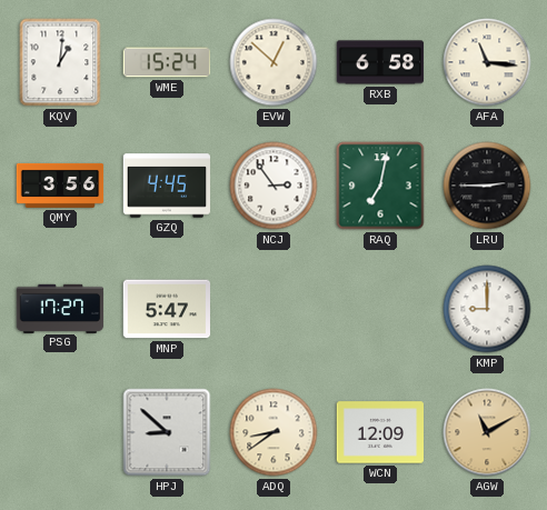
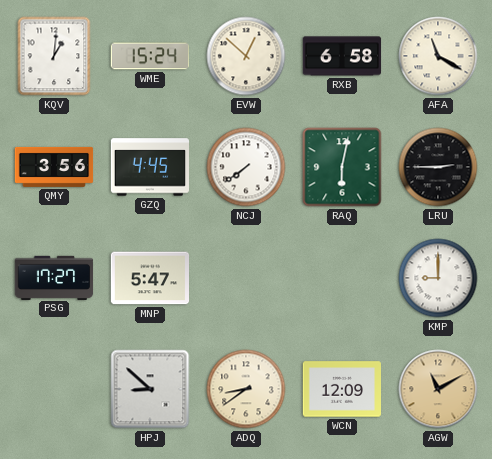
AFA: 11:16 -> 11:20
NCJ: 2:54 -> 7:39
RAQ: 7:02 -> 6:02
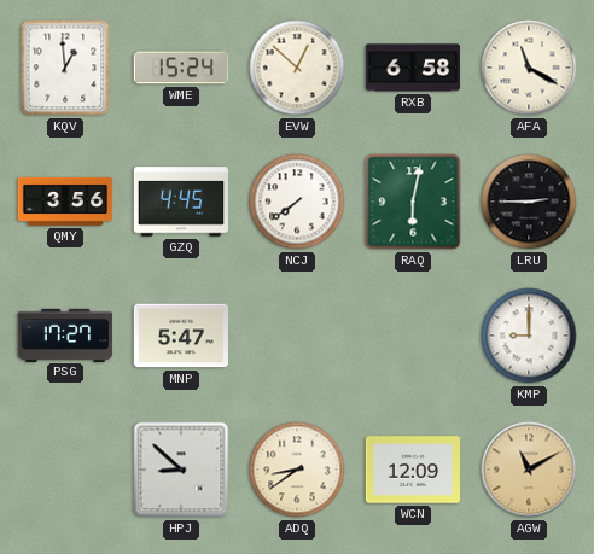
KQV: 1:01 -> 12:59
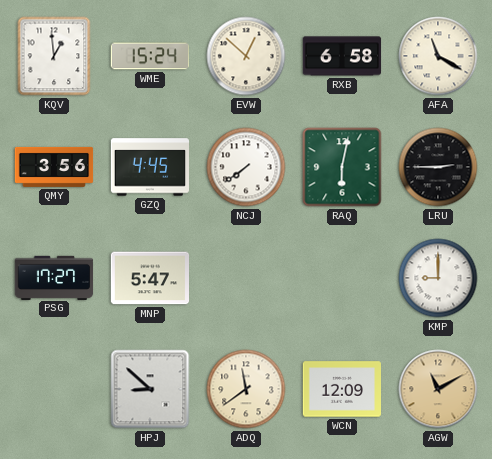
ADQ: 8:39 -> 11:39
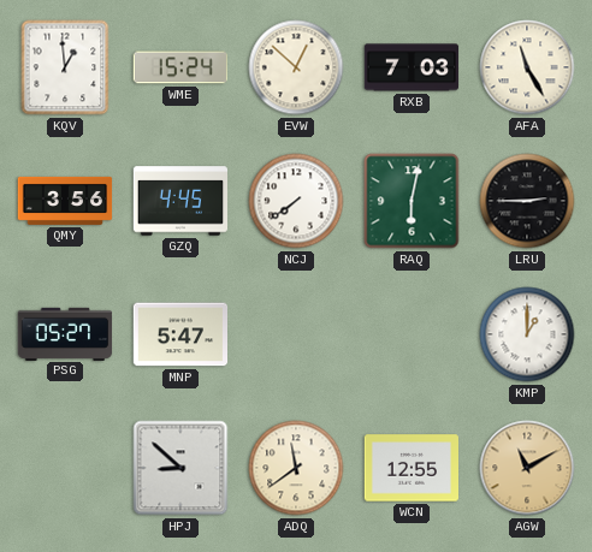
RXB: 6:58 -> 7:03
AFA: 11:20 -> 11:25
PSG: 17:27 -> 05:27
KMP: 9:00 -> 1:00
WCN: 12:09 -> 12:55
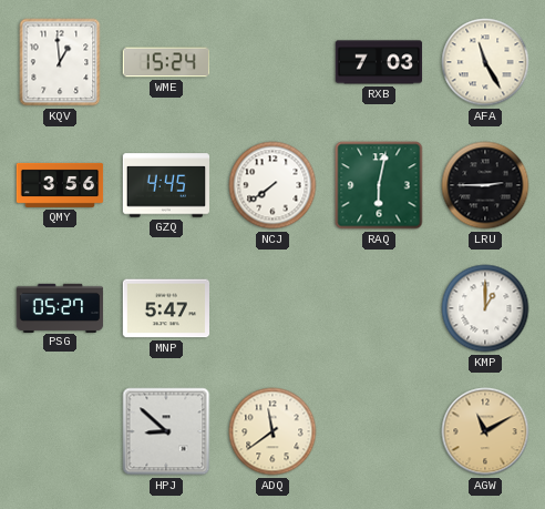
EVW: 12:52 -> none
WCN: 12:55 -> none
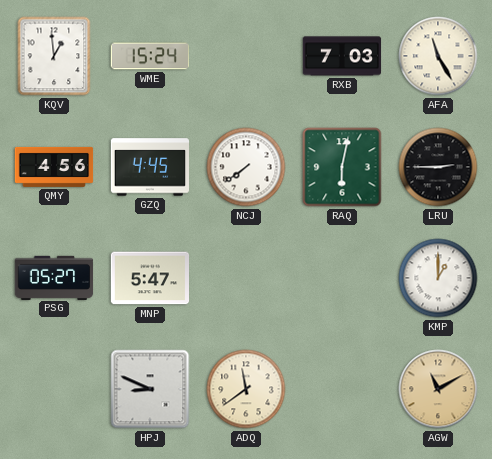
QMY: 3:56 -> 4:56
HPJ: 8:52 -> 8:49
